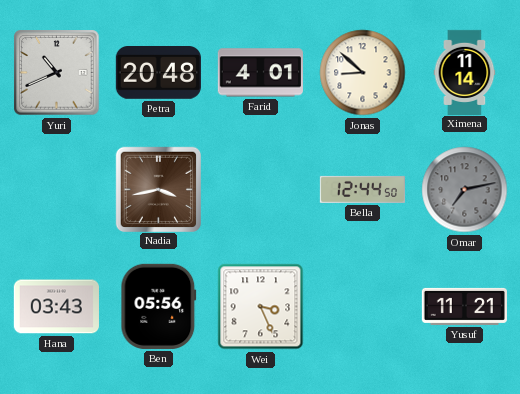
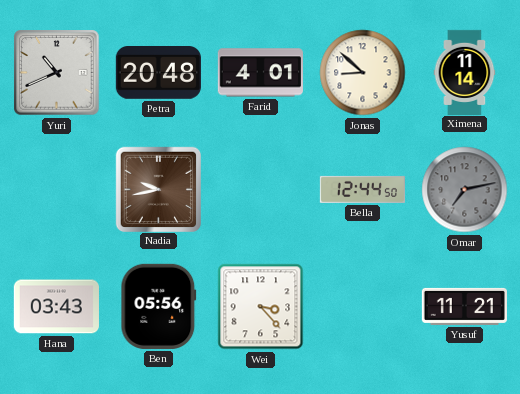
Nadia: 3:43 -> 9:43
Wei: 3:26 -> 3:23
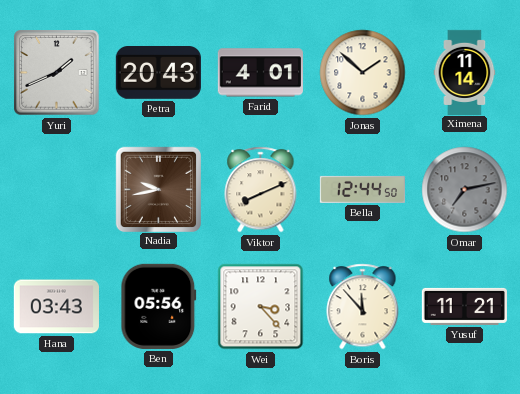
Yuri: 10:41 -> 1:41
Petra: 20:48 -> 20:43
Jonas: 8:52 -> 1:52
Viktor: none -> 8:11
Boris: none -> 11:53
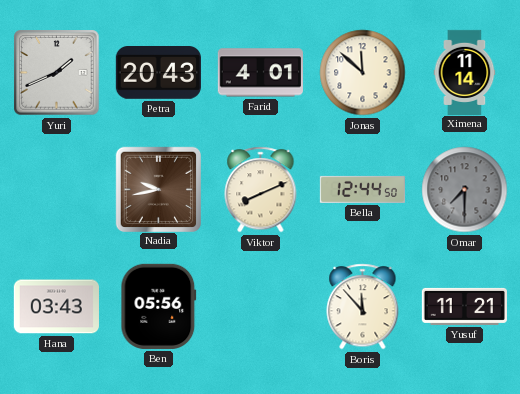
Jonas: 1:52 -> 11:52
Omar: 7:13 -> 7:30
Wei: 3:23 -> none
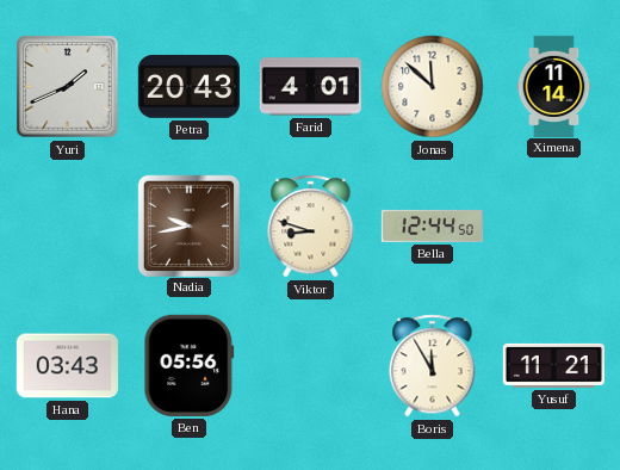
Viktor: 8:11 -> 8:48
Omar: 7:30 -> none
Boris: 11:53 -> 11:55
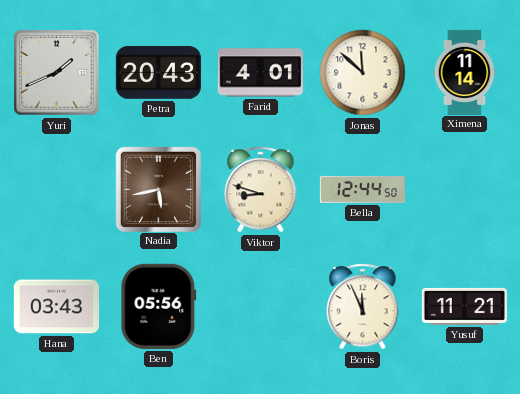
Nadia: 9:43 -> 5:43
Boris: 11:55 -> 11:56
